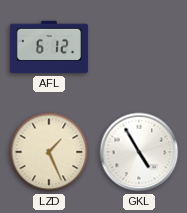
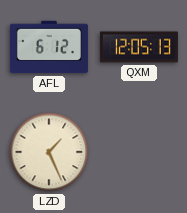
QXM: none -> 12:05
GKL: 4:55 -> none
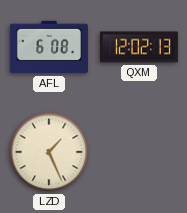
AFL: 6:12 -> 6:08
QXM: 12:05 -> 12:02
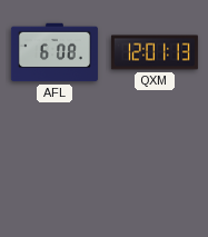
QXM: 12:02 -> 12:01
LZD: 1:26 -> none
